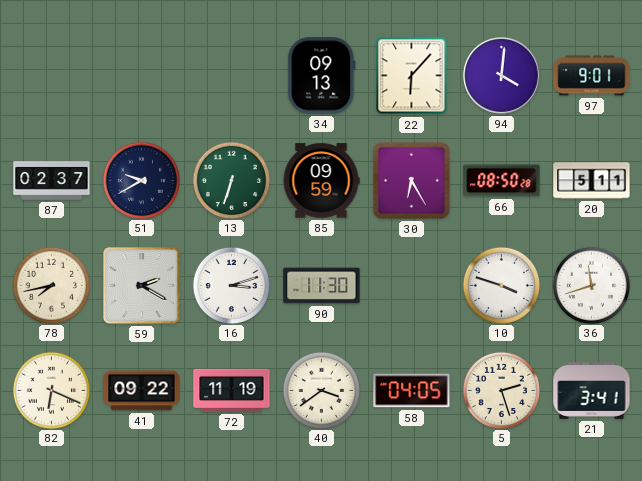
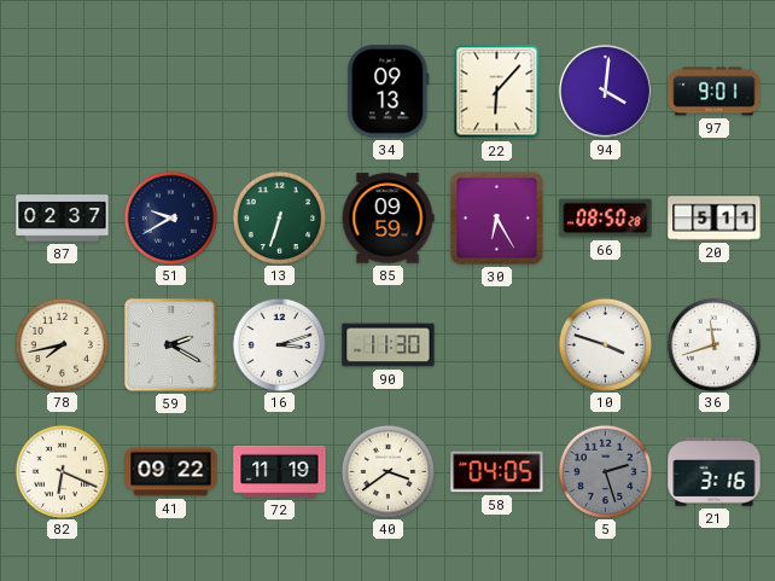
5 dial: cream -> grey
21: 3:41 -> 3:16
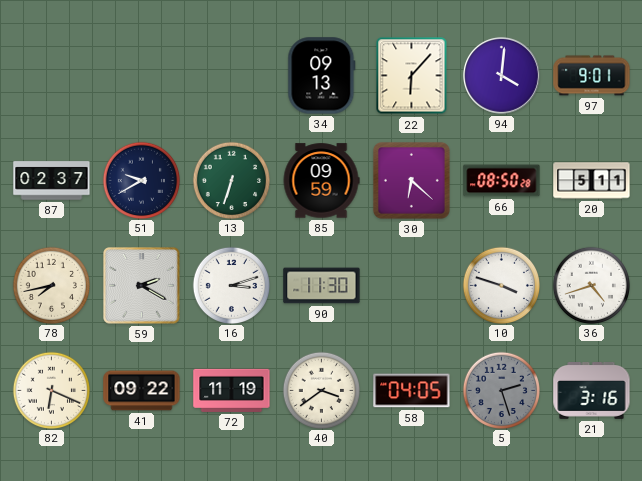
30: 6:25 -> 6:22
36: 11:42 -> 4:42
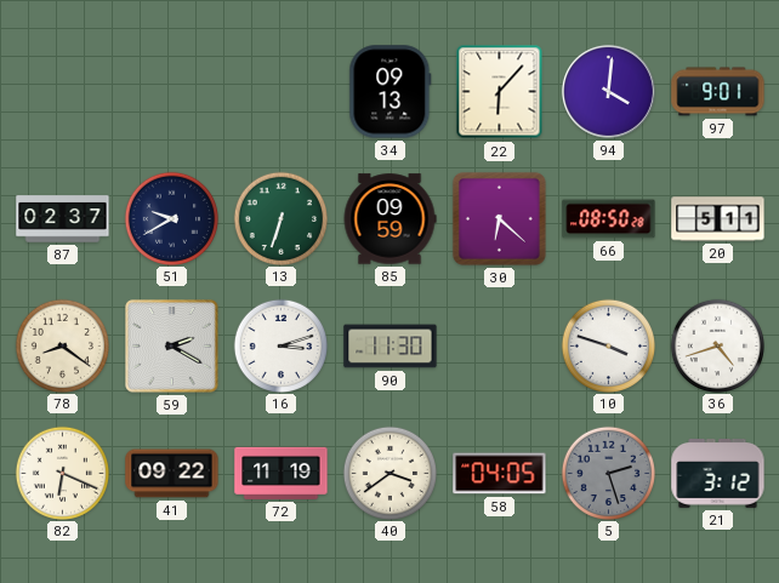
78: 7:43 -> 8:21
21: 3:16 -> 3:12
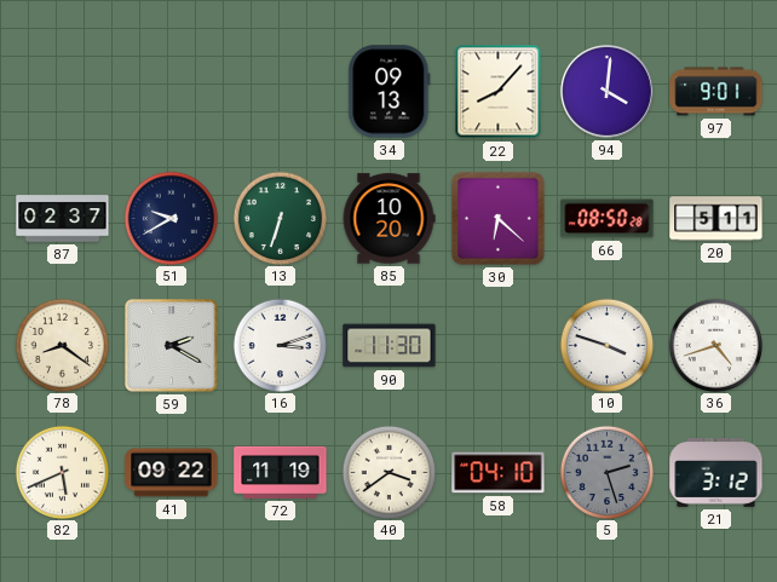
22: 6:07 -> 8:07
85: 09:59 -> 10:20
82: 6:19 -> 5:41
58: 04:05 -> 04:10
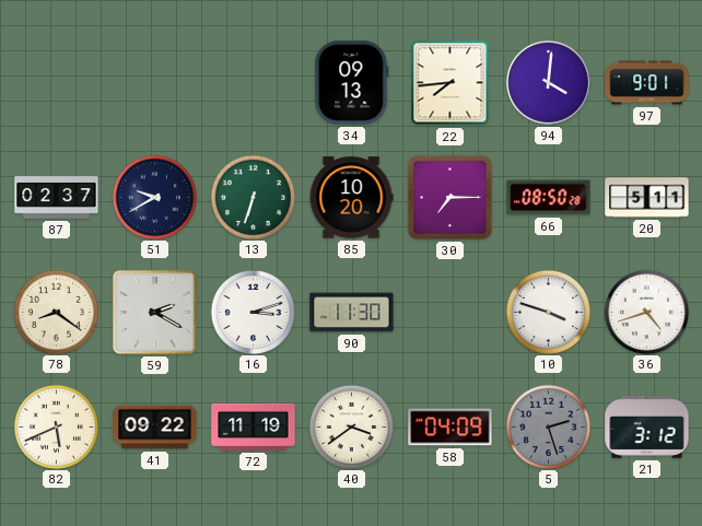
22: 8:07 -> 7:44
30: 6:22 -> 7:15
58: 04:10 -> 04:09
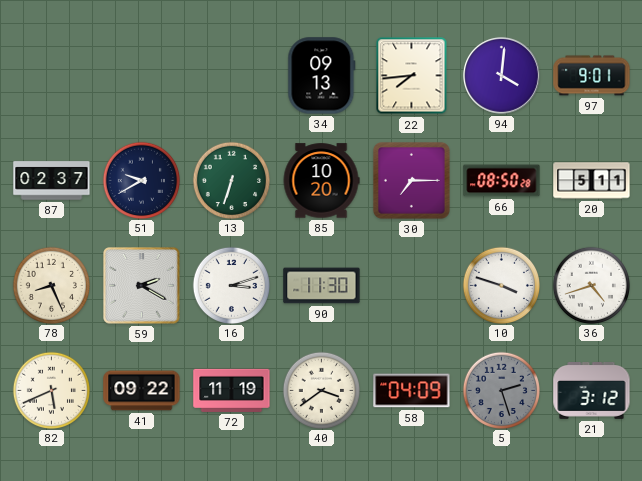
78: 8:21 -> 8:26
